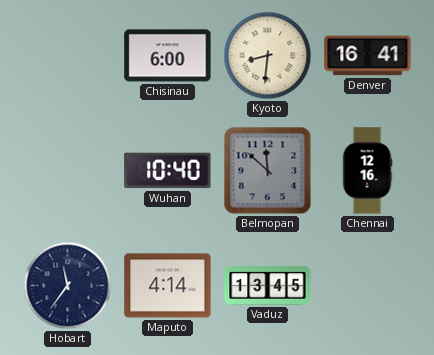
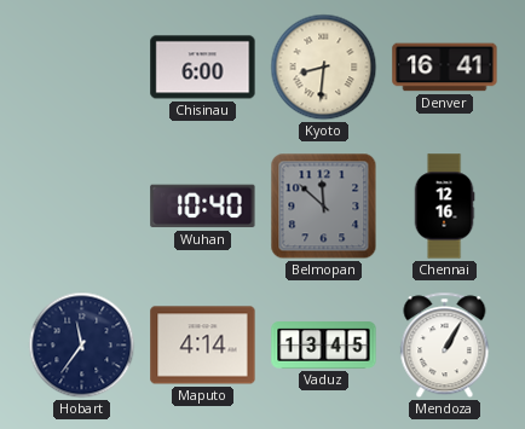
Mendoza: none -> 1:05
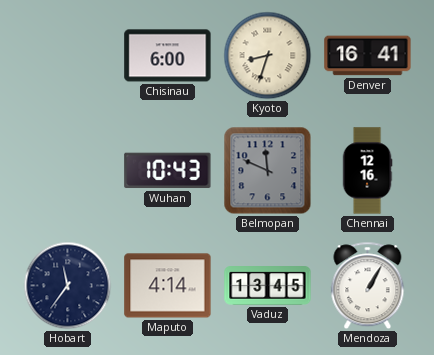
Kyoto: 8:31 -> 8:33
Wuhan: 10:40 -> 10:43
Belmopan: 11:52 -> 11:49
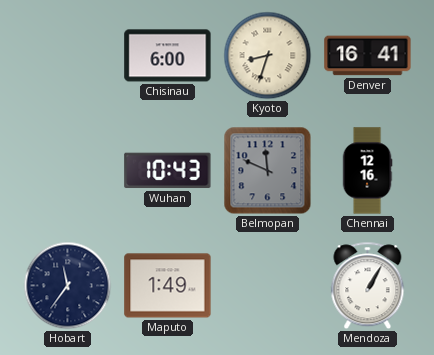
Maputo: 4:14 -> 1:49
Vaduz: 13:45 -> none
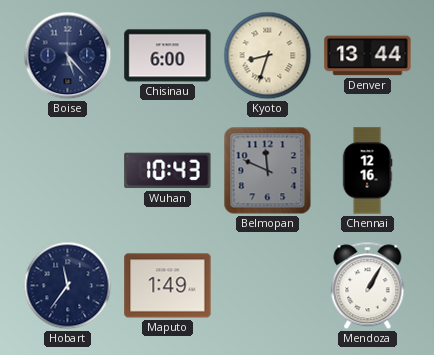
Boise: none -> 5:23
Denver: 16:41 -> 13:44
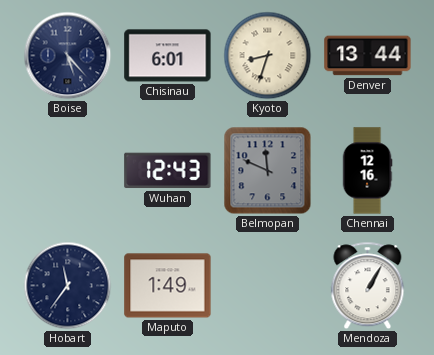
Chisinau: 6:00 -> 6:01
Wuhan: 10:43 -> 12:43
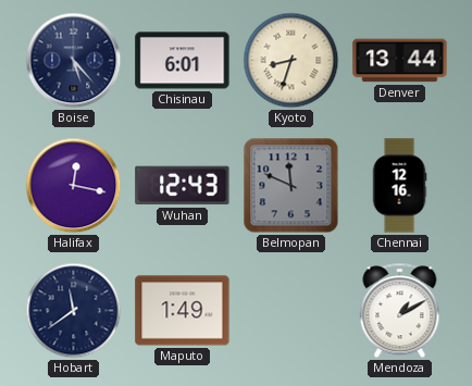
Halifax: none -> 12:17
Hobart: 11:36 -> 11:39
Mendoza: 1:05 -> 1:10
